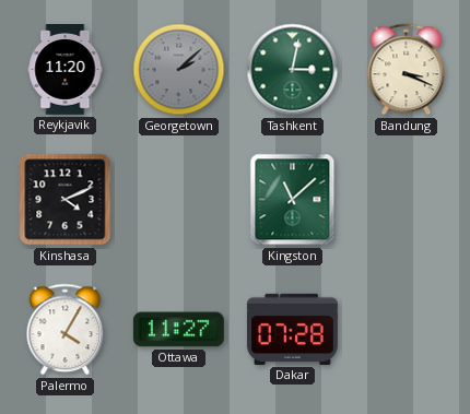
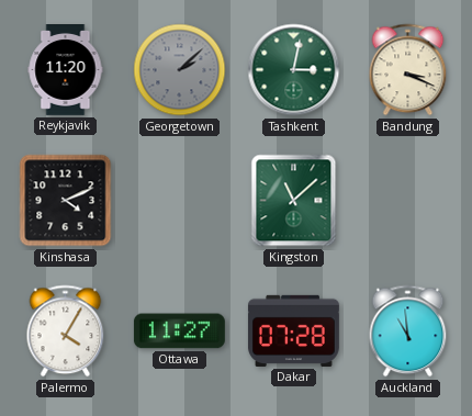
Auckland: none -> 10:59
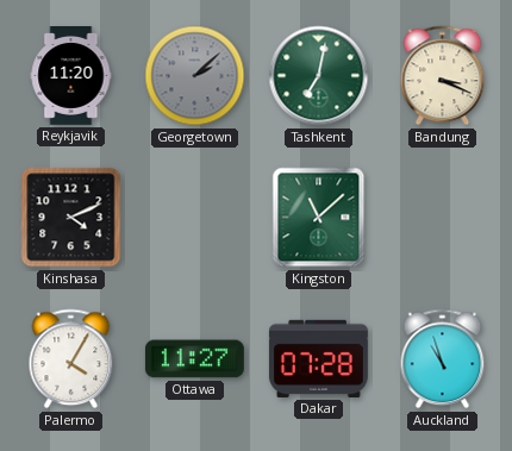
Tashkent: 3:02 -> 7:02
Auckland: 10:59 -> 10:57
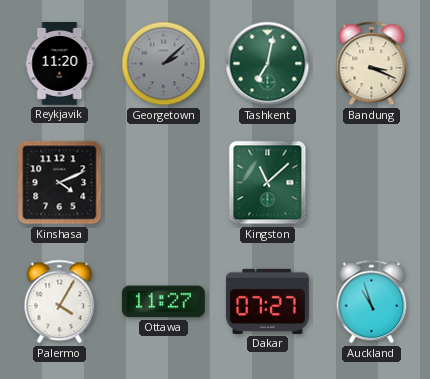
Dakar: 07:28 -> 07:27
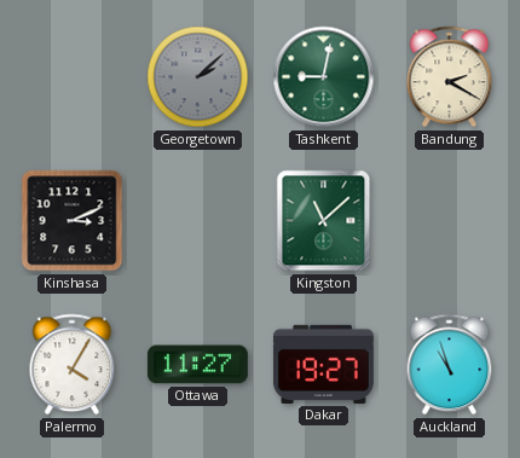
Reykjavik: 11:20 -> none
Tashkent: 7:02 -> 9:02
Bandung: 3:19 -> 2:20
Kinshasa: 4:11 -> 3:11
Dakar: 07:27 -> 19:27
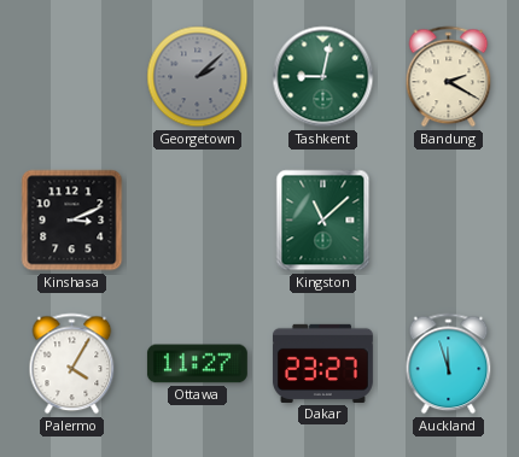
Dakar: 19:27 -> 23:27
Auckland: 10:57 -> 11:57
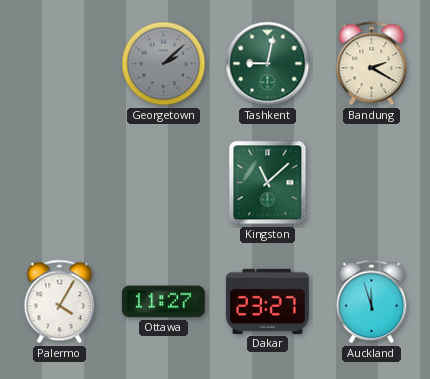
Kinshasa: 3:11 -> none
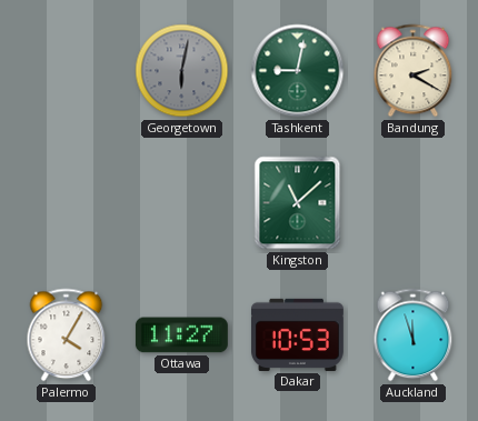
Georgetown: 2:08 -> 6:02
Dakar: 23:27 -> 10:53
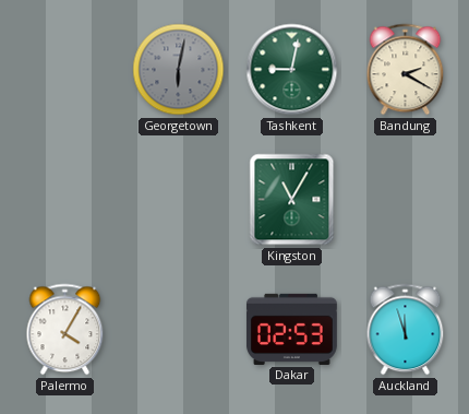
Kingston: 11:08 -> 11:05
Ottawa: 11:27 -> none
Dakar: 10:53 -> 02:53
